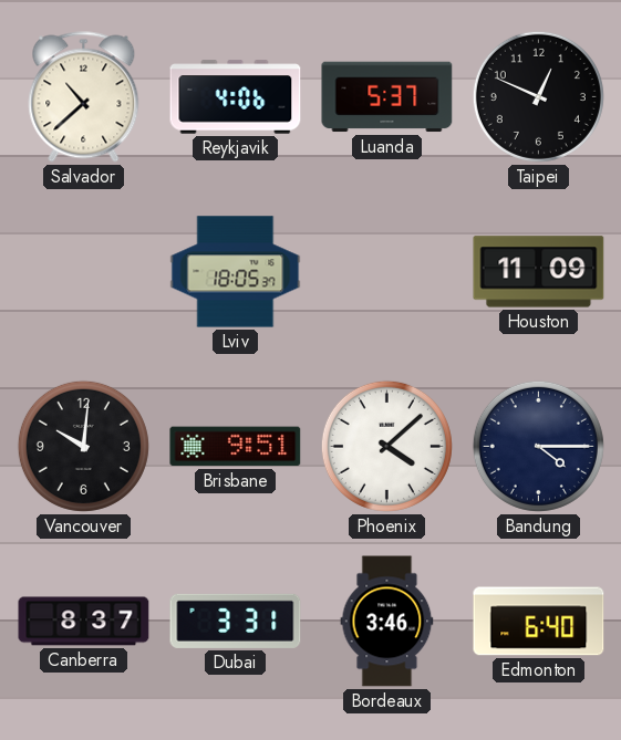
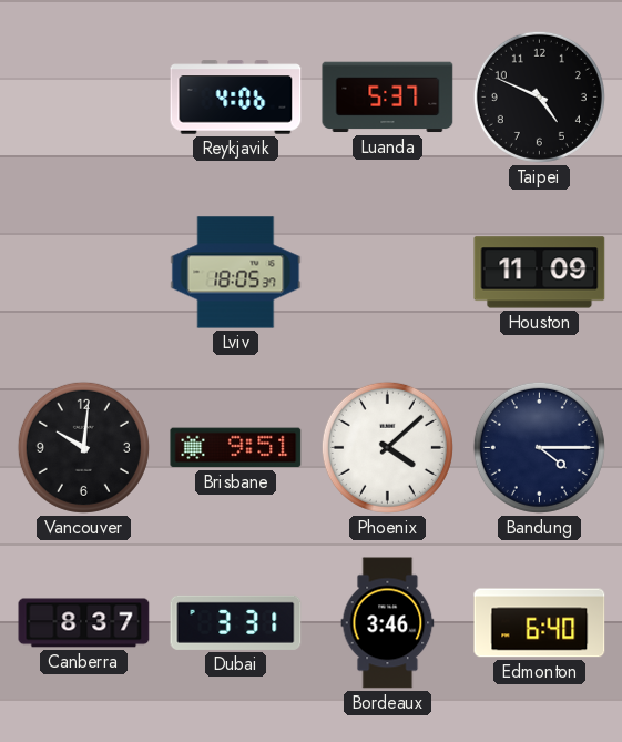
Salvador: 10:38 -> none
Taipei: 12:49 -> 4:49
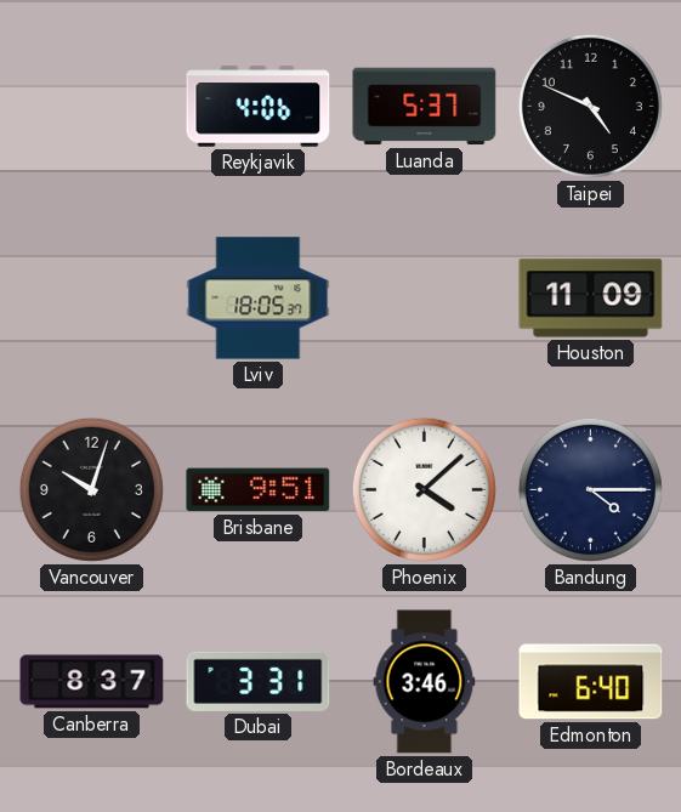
Vancouver: 10:01 -> 10:03
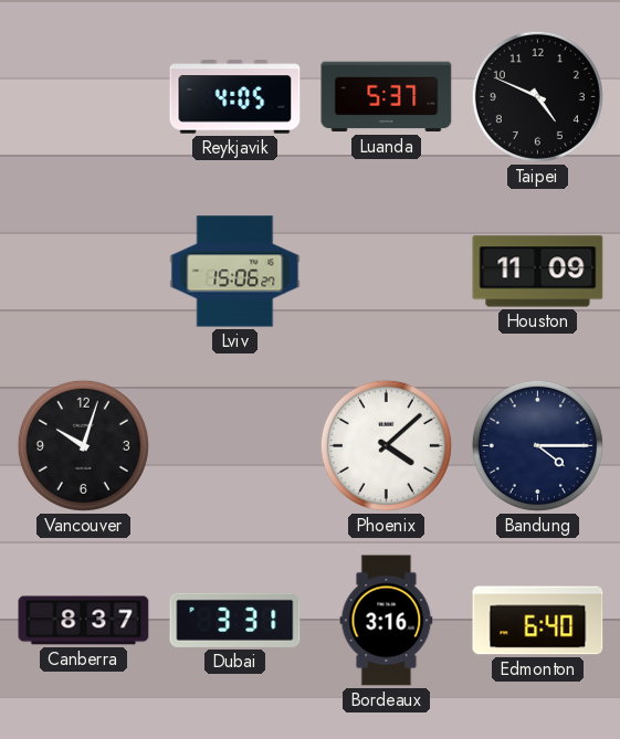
Reykjavik: 4:06 -> 4:05
Lviv: 18:05 -> 15:06
Brisbane: 9:51 -> none
Bordeaux: 3:46 -> 3:16
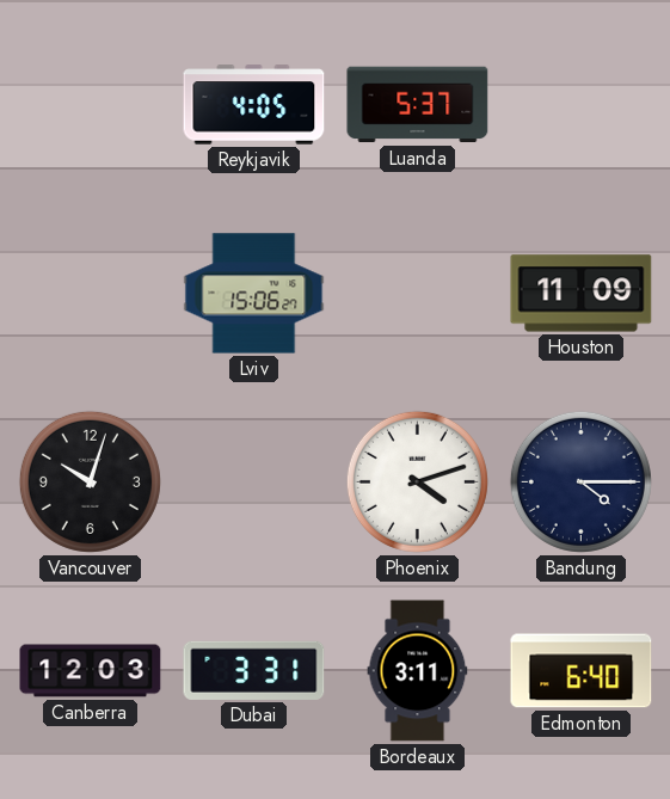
Taipei: 4:49 -> none
Phoenix: 4:08 -> 4:12
Canberra: 8:37 -> 12:03
Bordeaux: 3:16 -> 3:11
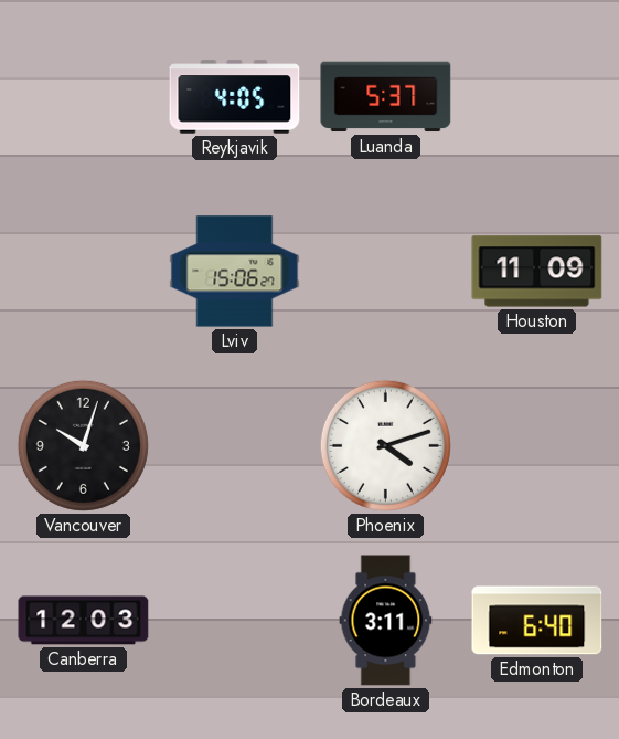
Bandung: 4:15 -> none
Dubai: 3:31 -> none
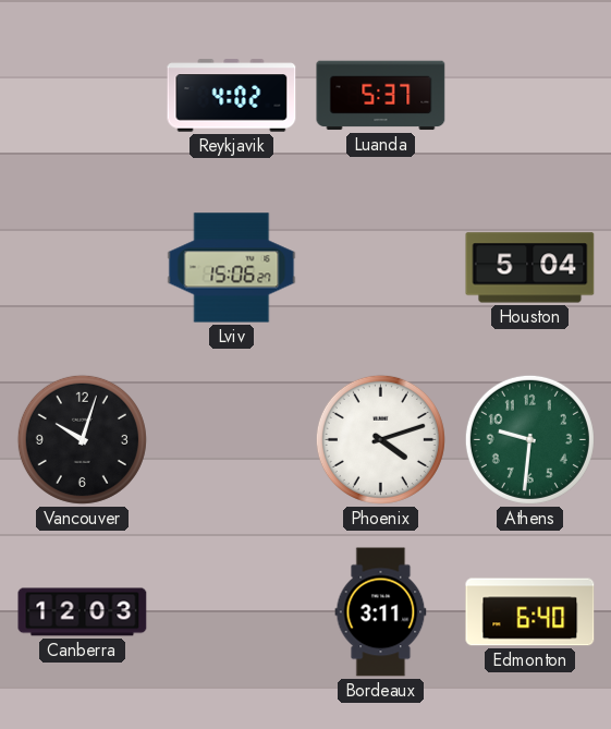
Reykjavik: 4:05 -> 4:02
Houston: 11:09 -> 5:04
Athens: none -> 9:31
